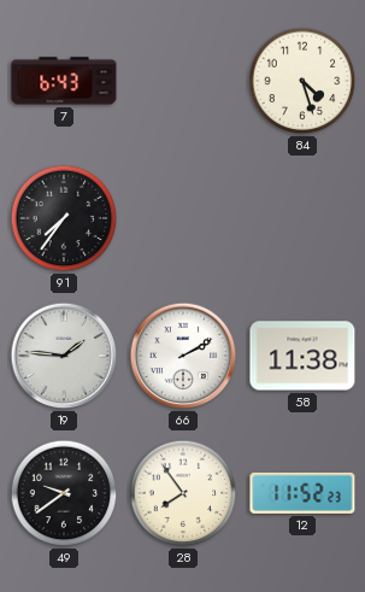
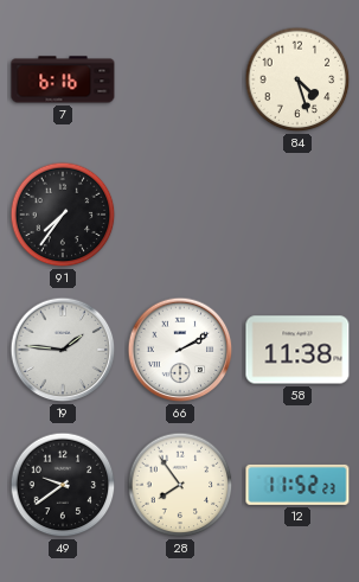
7: 6:43 -> 6:16
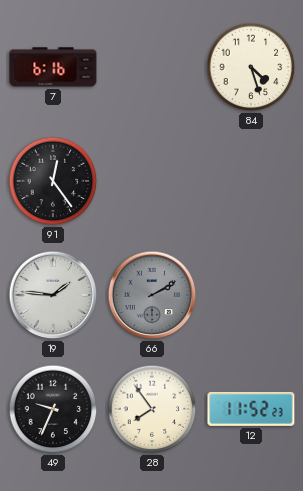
91: 7:36 -> 12:24
66 dial: white -> grey
58: 11:38 -> none
49: 9:39 -> 9:34
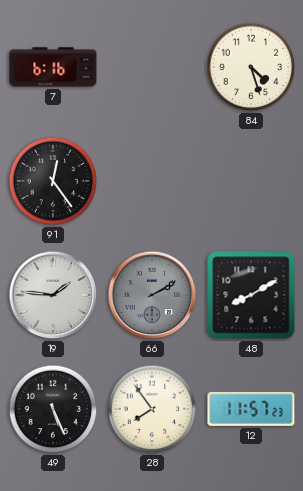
48: none -> 8:10
49: 9:34 -> 5:26
12: 11:52 -> 11:57
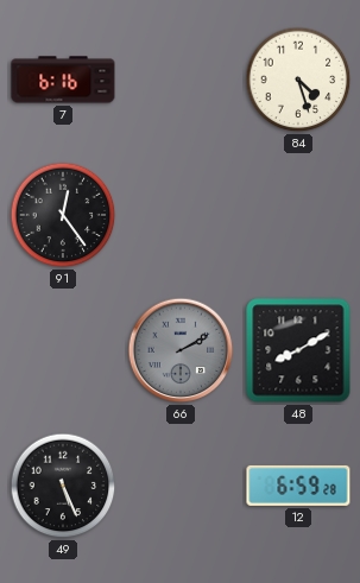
19: 1:46 -> none
28: 7:54 -> none
12: 11:57 -> 6:59
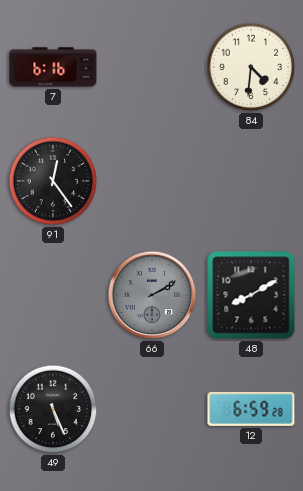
84: 4:27 -> 4:31
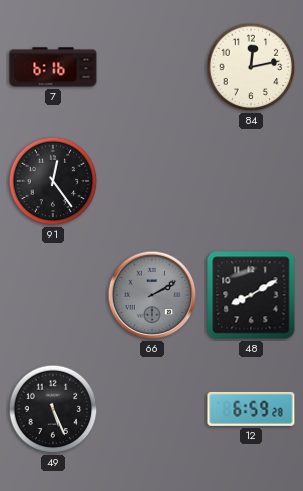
84: 4:31 -> 12:13
